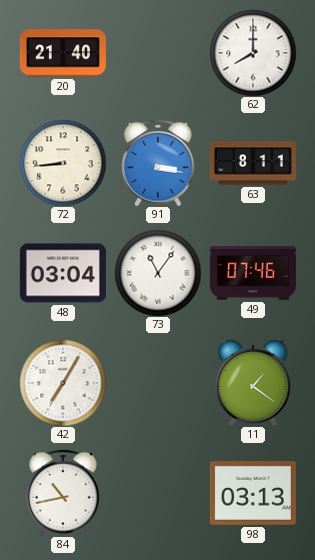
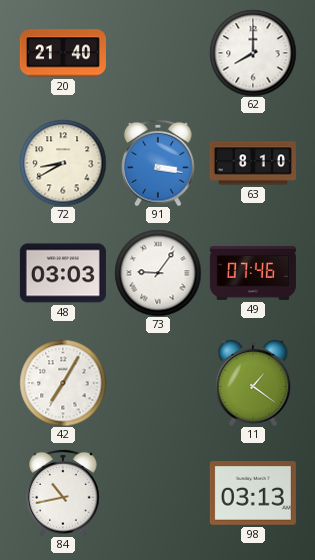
72: 8:44 -> 8:40
63: 8:11 -> 8:10
48: 03:04 -> 03:03
73: 11:06 -> 9:06
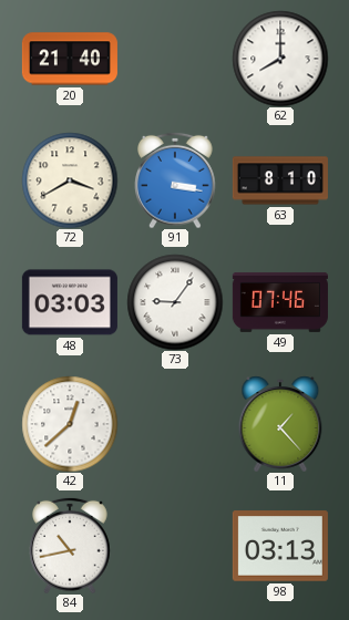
72: 8:40 -> 3:40
42: 7:05 -> 12:38
11: 1:21 -> 1:23
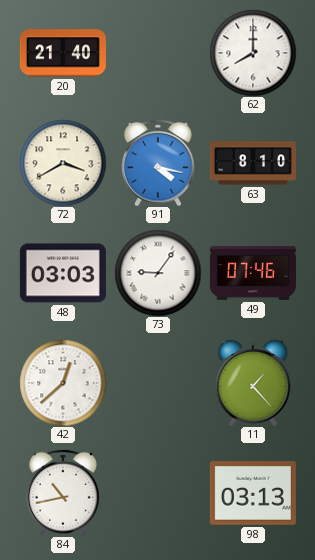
91: 3:17 -> 4:17
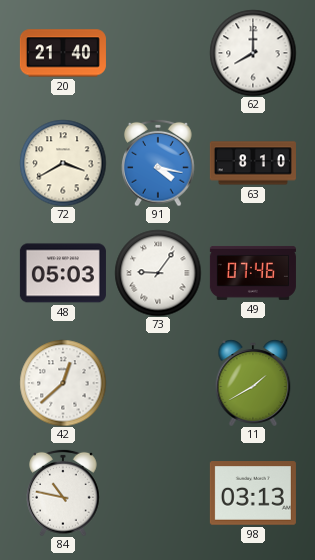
48: 03:03 -> 05:03
11: 1:23 -> 1:40
84: 10:43 -> 10:47
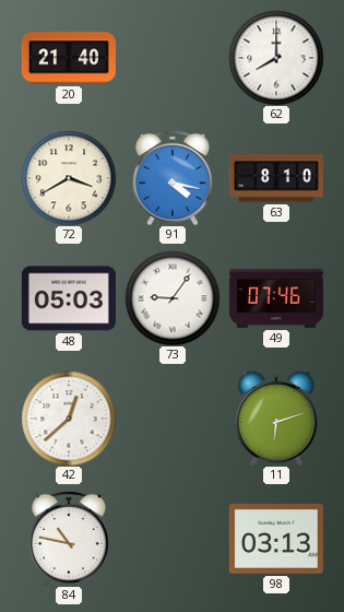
11: 1:40 -> 6:12
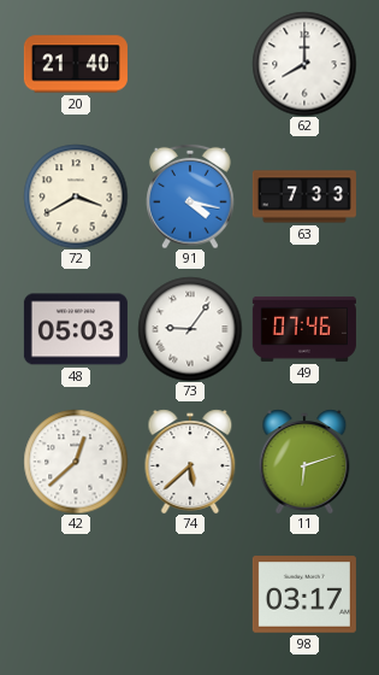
63: 8:10 -> 7:33
74: none -> 5:38
84: 10:47 -> none
98: 03:13 -> 03:17
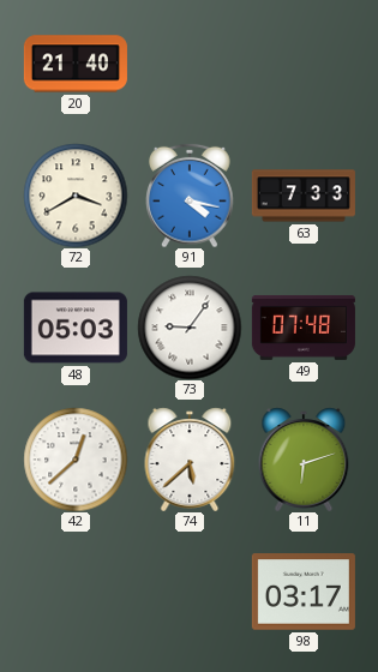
62: 8:00 -> none
49: 07:46 -> 07:48
